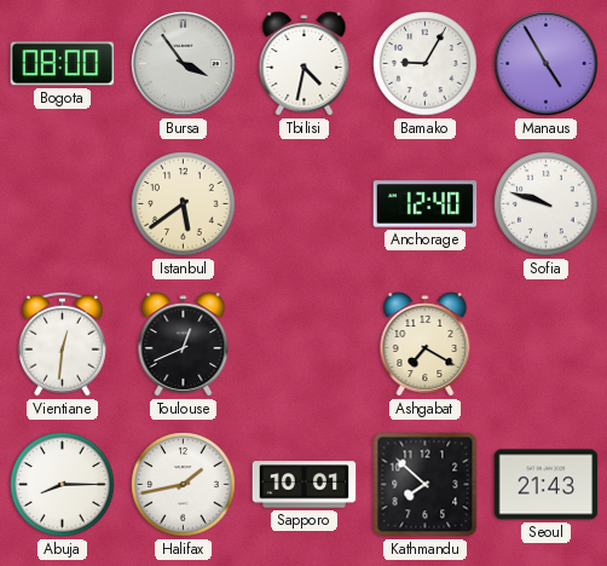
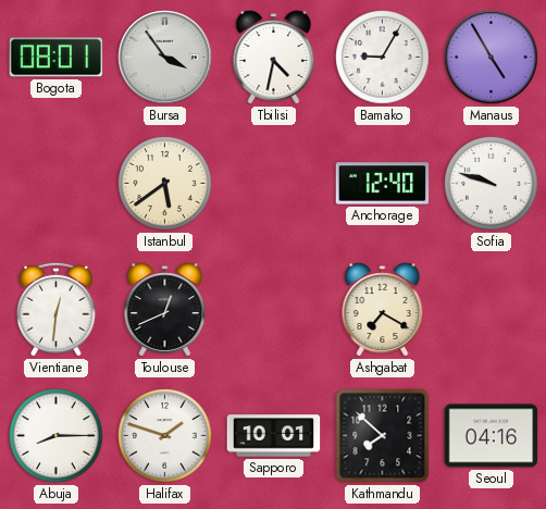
Bogota: 08:00 -> 08:01
Halifax: 1:43 -> 1:48
Seoul: 21:43 -> 04:16
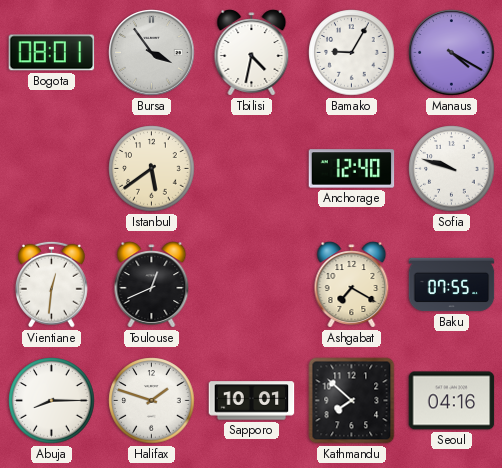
Manaus: 4:55 -> 4:20
Baku: none -> 07:55
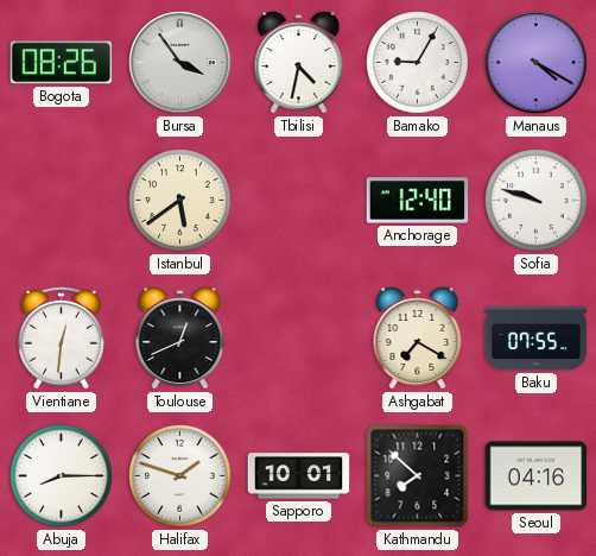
Bogota: 08:01 -> 08:26
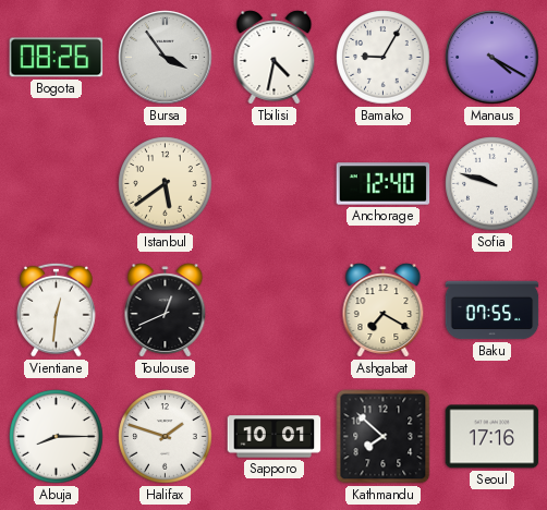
Seoul: 04:16 -> 17:16
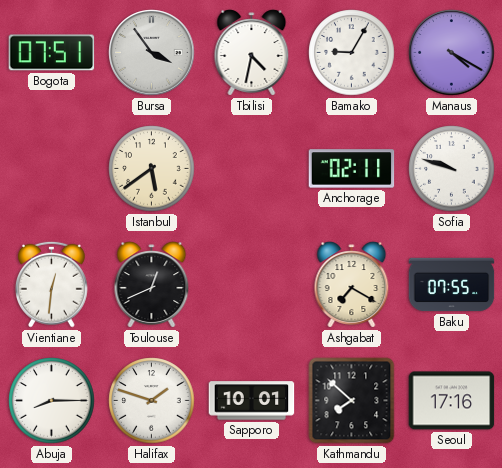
Bogota: 08:26 -> 07:51
Anchorage: 12:40 -> 02:11
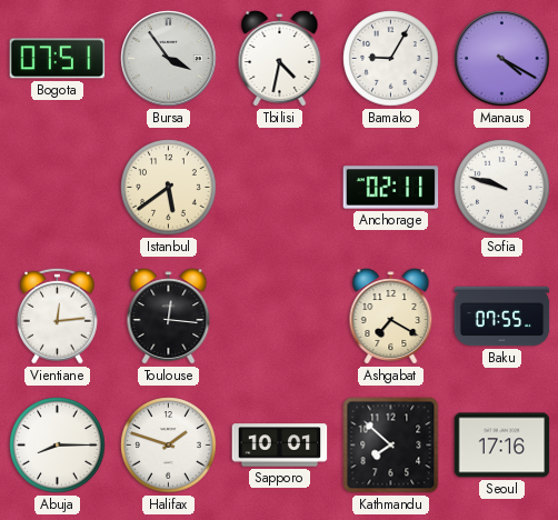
Vientiane: 12:31 -> 12:14
Toulouse: 12:41 -> 12:16
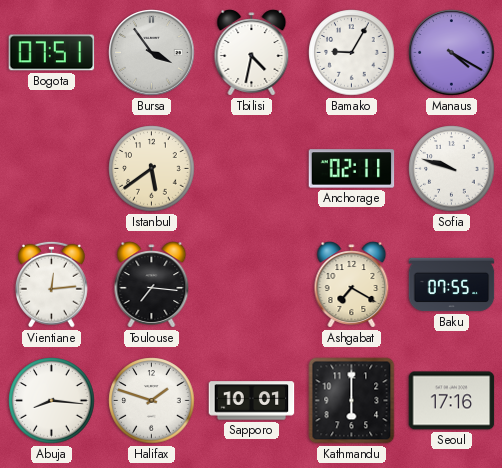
Toulouse: 12:16 -> 7:16
Abuja: 8:15 -> 8:16
Kathmandu: 7:52 -> 6:00
